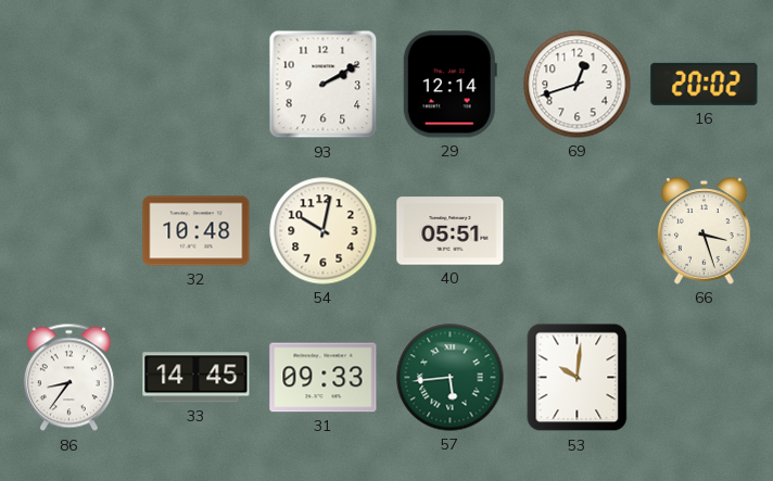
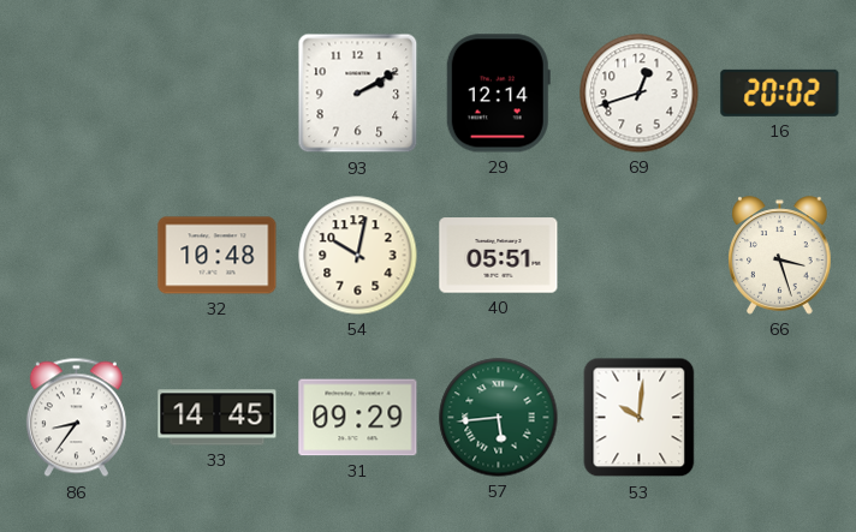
31: 09:33 -> 09:29
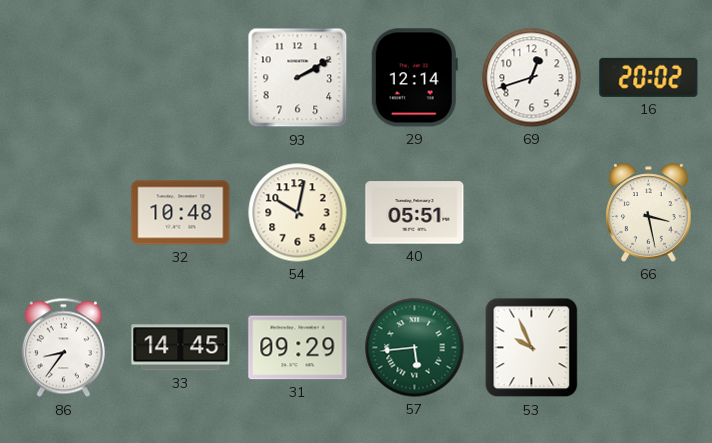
66: 3:27 -> 3:28
53: 10:01 -> 9:56
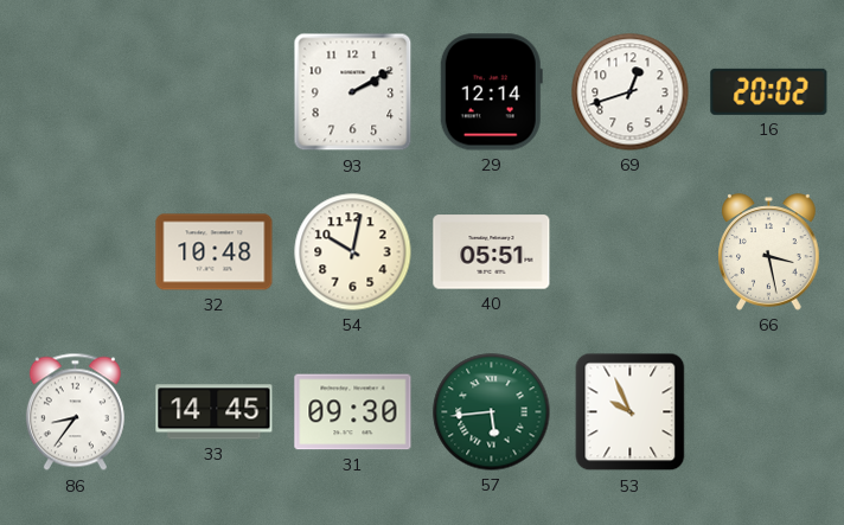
31: 09:29 -> 09:30
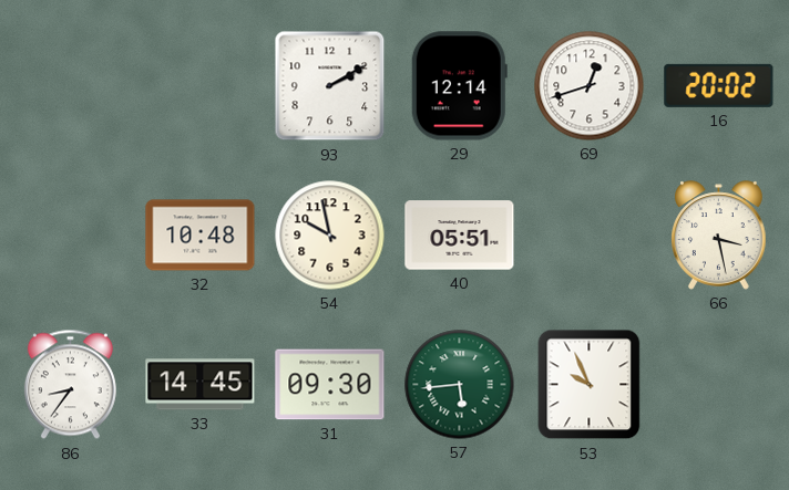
54: 10:02 -> 9:58
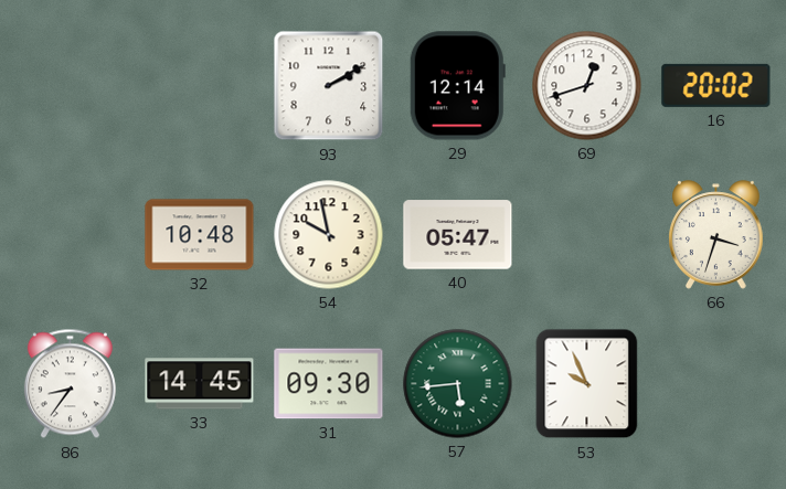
40: 05:51 -> 05:47
66: 3:28 -> 3:33
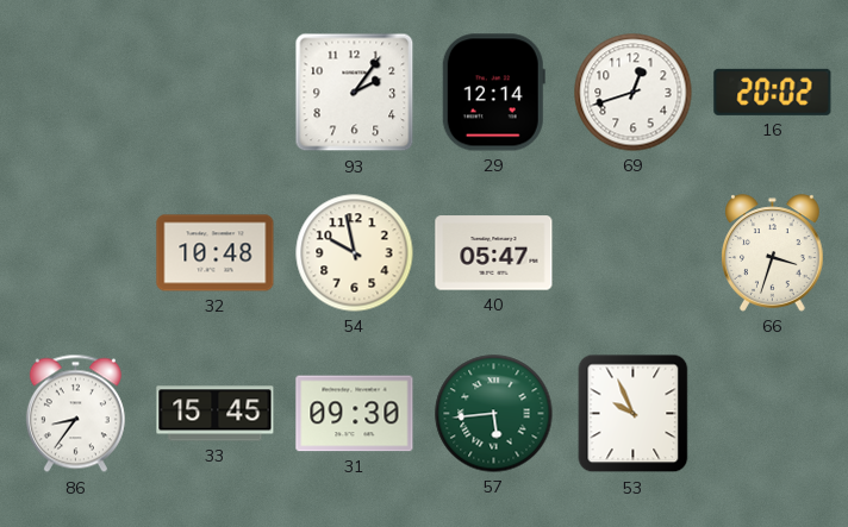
93: 2:10 -> 2:06
33: 14:45 -> 15:45
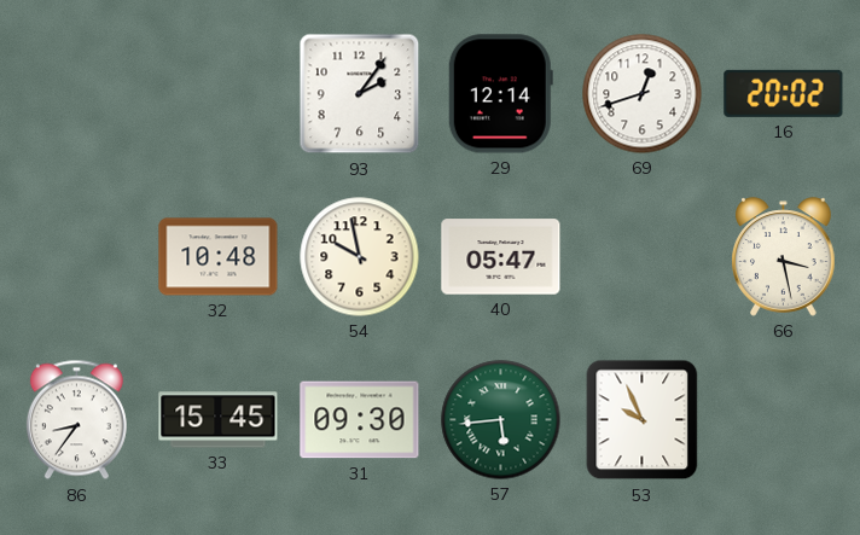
66: 3:33 -> 3:28
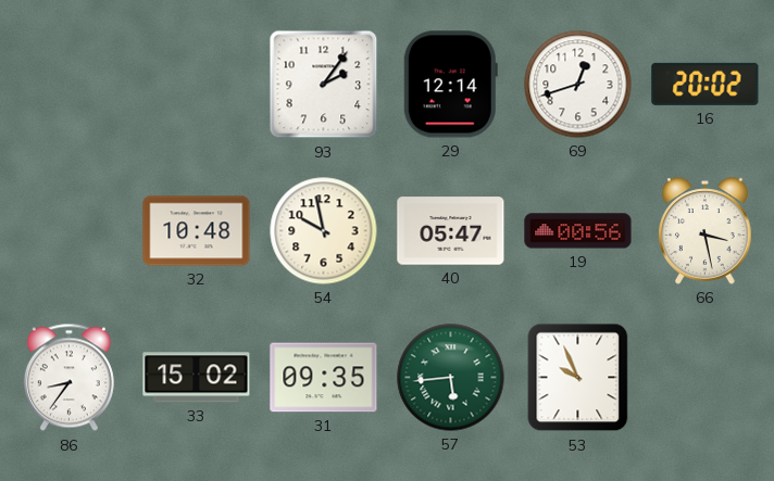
19: none -> 00:56
33: 15:45 -> 15:02
31: 09:30 -> 09:35
